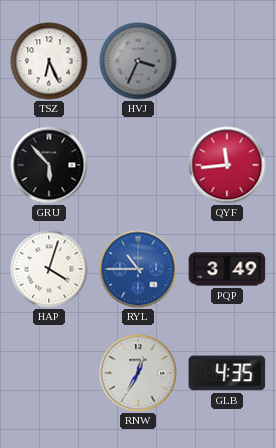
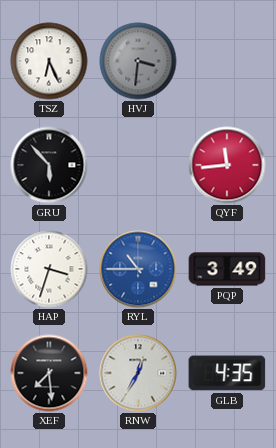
HVJ: 3:34 -> 3:31
HAP: 4:03 -> 3:33
XEF: none -> 7:29
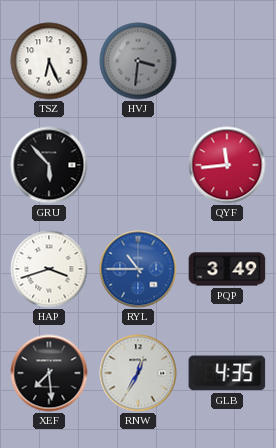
HAP: 3:33 -> 3:42
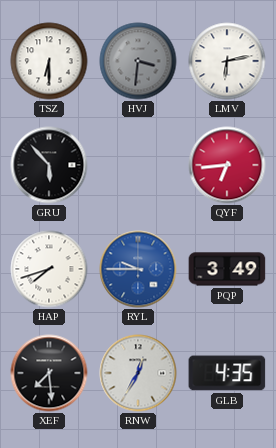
TSZ: 6:26 -> 6:30
LMV: none -> 6:13
QYF: 11:44 -> 6:44
HAP: 3:42 -> 7:42
RYL: 10:45 -> 9:45
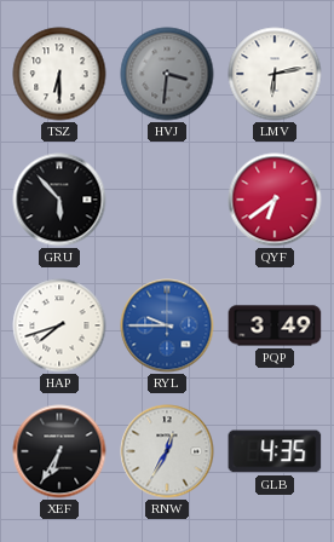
QYF: 6:44 -> 6:39
XEF: 7:29 -> 6:35
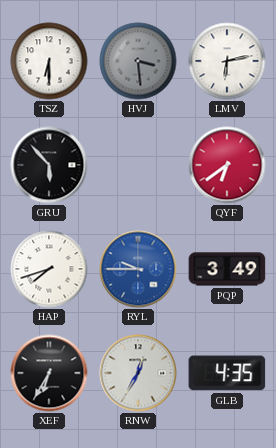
HVJ: 3:31 -> 3:29
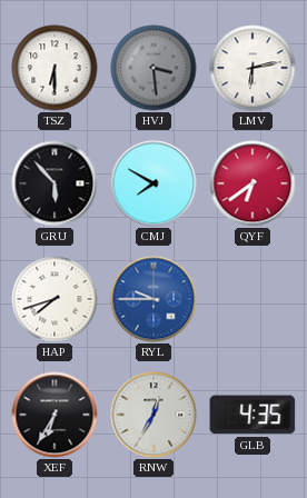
CMJ: none -> 7:50
PQP: 3:49 -> none
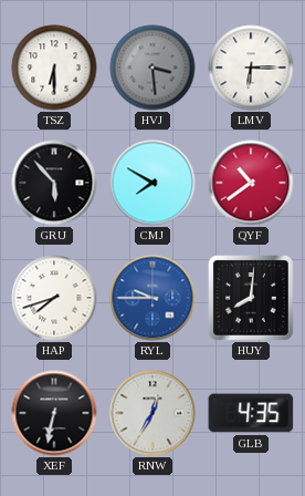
LMV: 6:13 -> 6:15
QYF: 6:39 -> 10:39
HUY: none -> 8:01
XEF: 6:35 -> 6:32
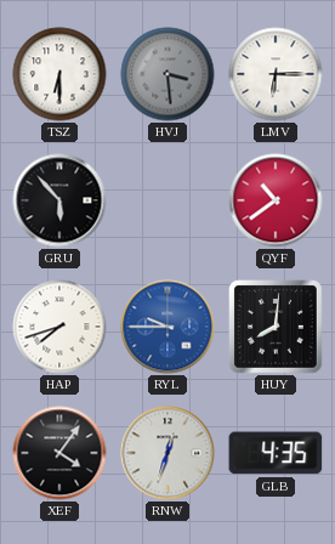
CMJ: 7:50 -> none
XEF: 6:32 -> 4:06
RNW: 12:35 -> 12:33
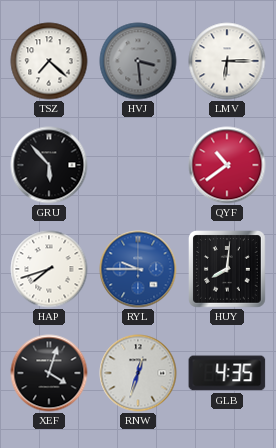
TSZ: 6:30 -> 7:22
XEF: 4:06 -> 4:03
